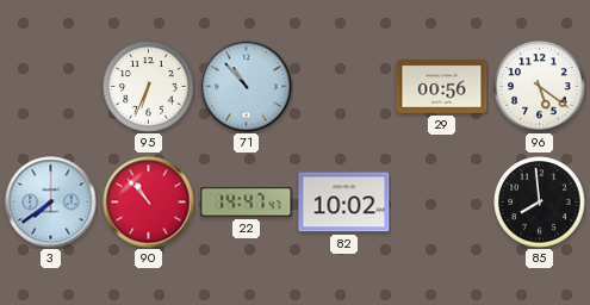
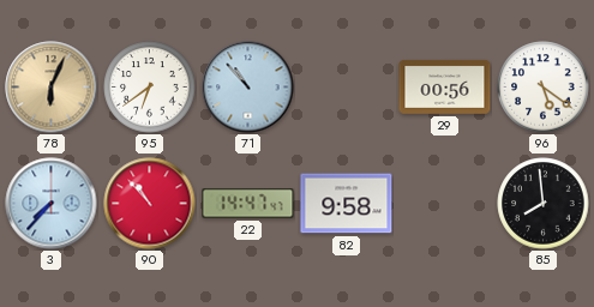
78: none -> 6:04
95: 6:34 -> 6:39
3: 7:39 -> 7:37
82: 10:02 -> 9:58
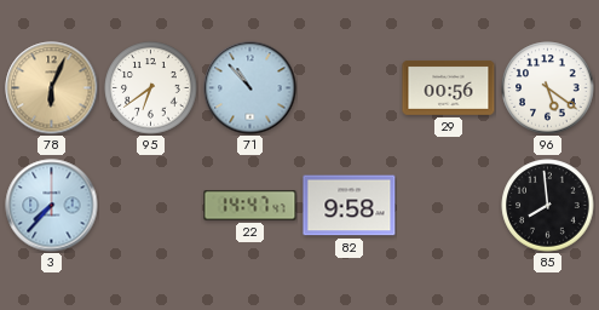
90: 10:53 -> none
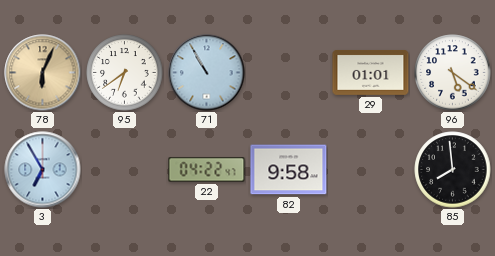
71: 10:53 -> 10:55
29: 00:56 -> 01:01
3: 7:37 -> 6:55
22: 14:47 -> 04:22
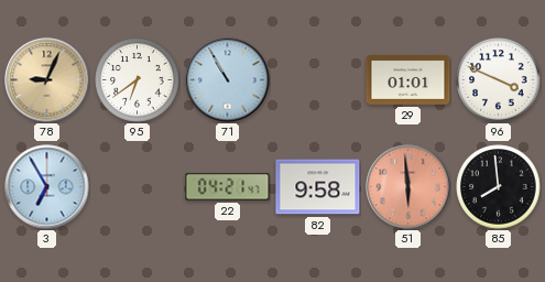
78: 6:04 -> 9:04
96: 5:21 -> 3:49
22: 04:22 -> 04:21
51: none -> 5:59
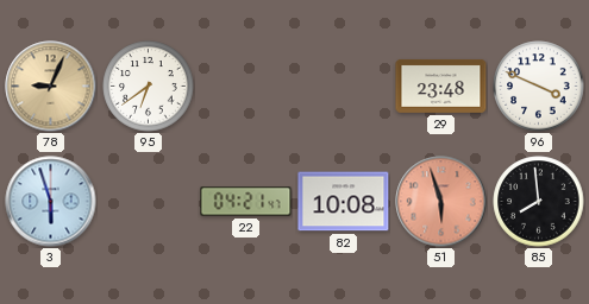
71: 10:55 -> none
29: 01:01 -> 23:48
3: 6:55 -> 5:57
82: 9:58 -> 10:08
51: 5:59 -> 5:57
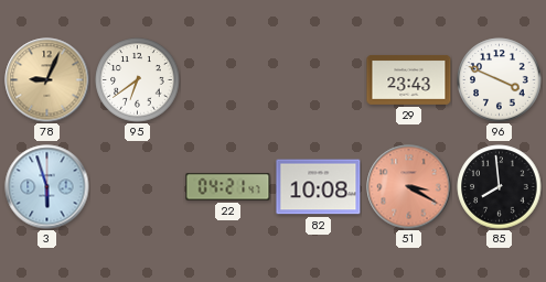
29: 23:48 -> 23:43
51: 5:57 -> 3:20
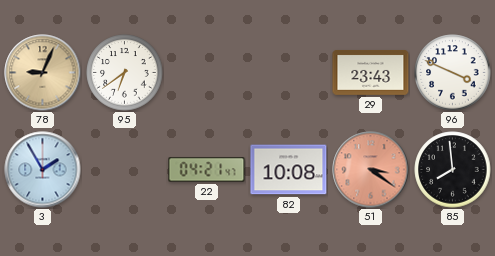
3: 5:57 -> 1:55
51: 3:20 -> 3:21
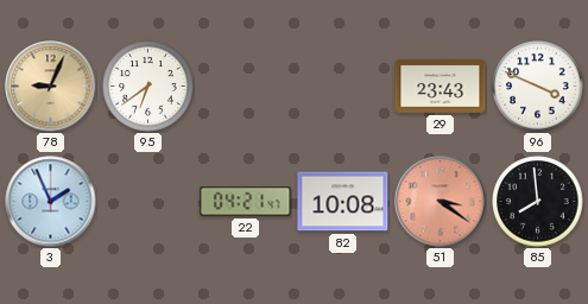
3: 1:55 -> 1:56
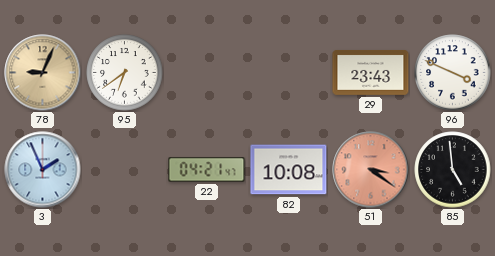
85: 7:59 -> 4:59
